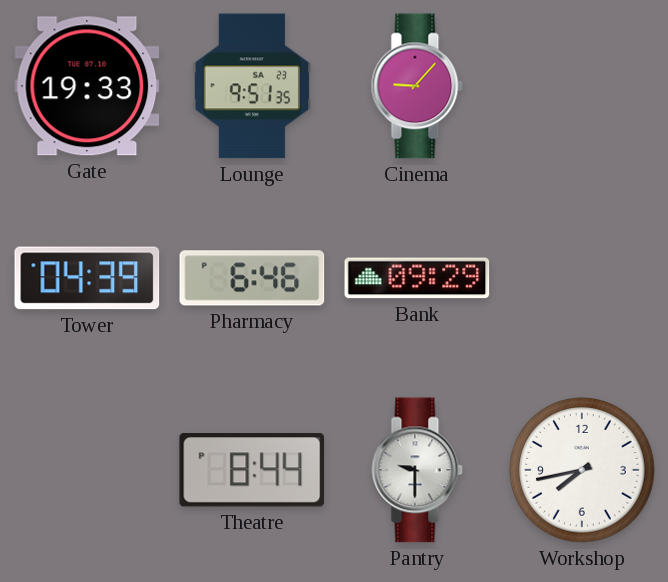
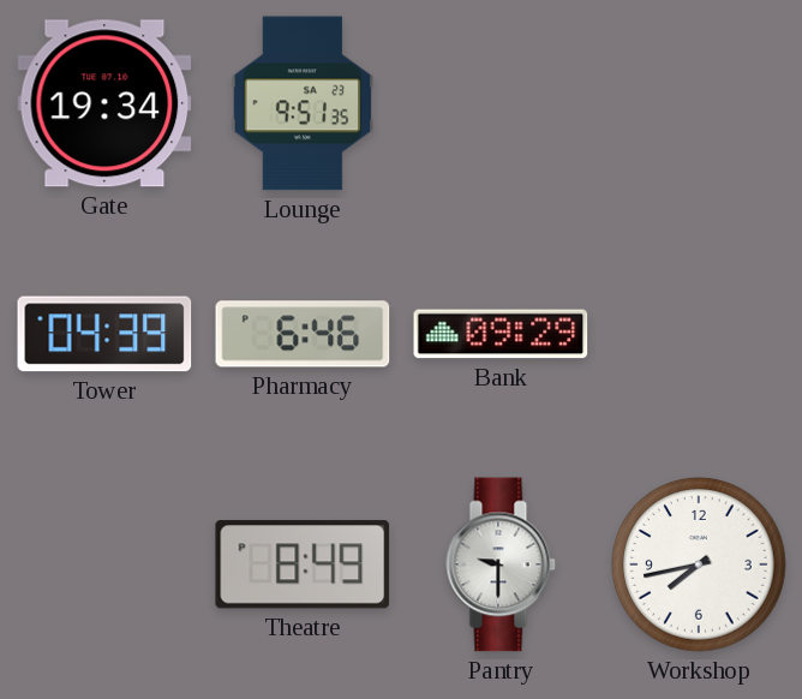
Gate: 19:33 -> 19:34
Cinema: 9:07 -> none
Theatre: 8:44 -> 8:49
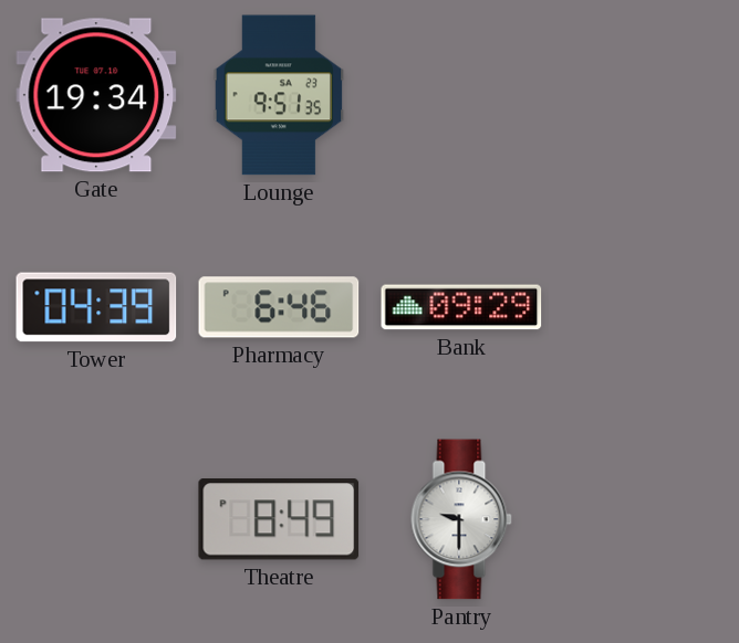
Workshop: 7:43 -> none
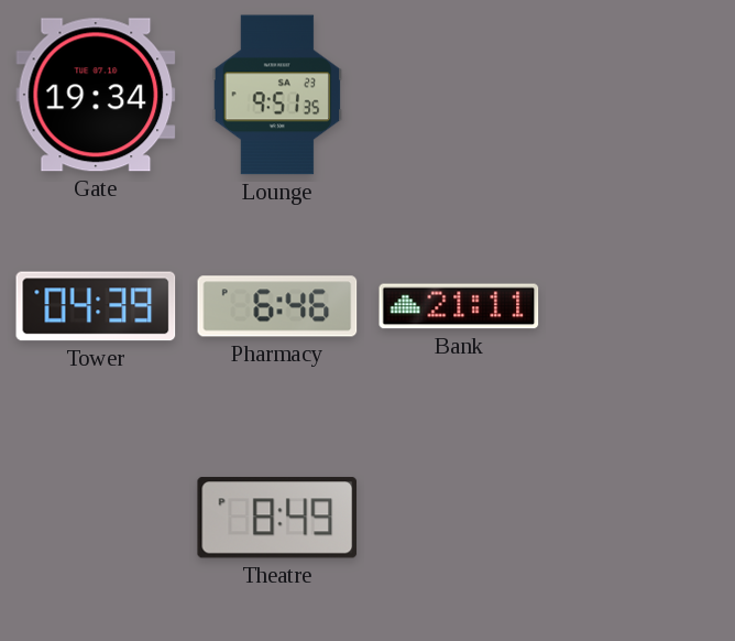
Bank: 09:29 -> 21:11
Pantry: 9:30 -> none
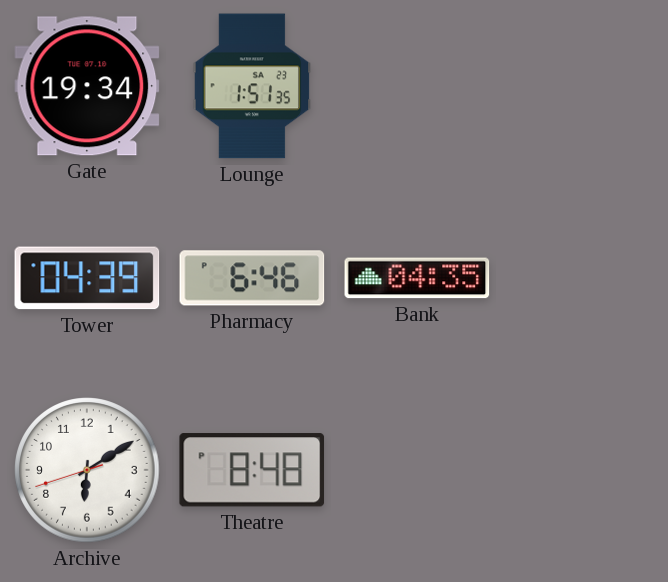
Lounge: 9:51 -> 1:51
Bank: 21:11 -> 04:35
Archive: none -> 6:09
Theatre: 8:49 -> 8:48
